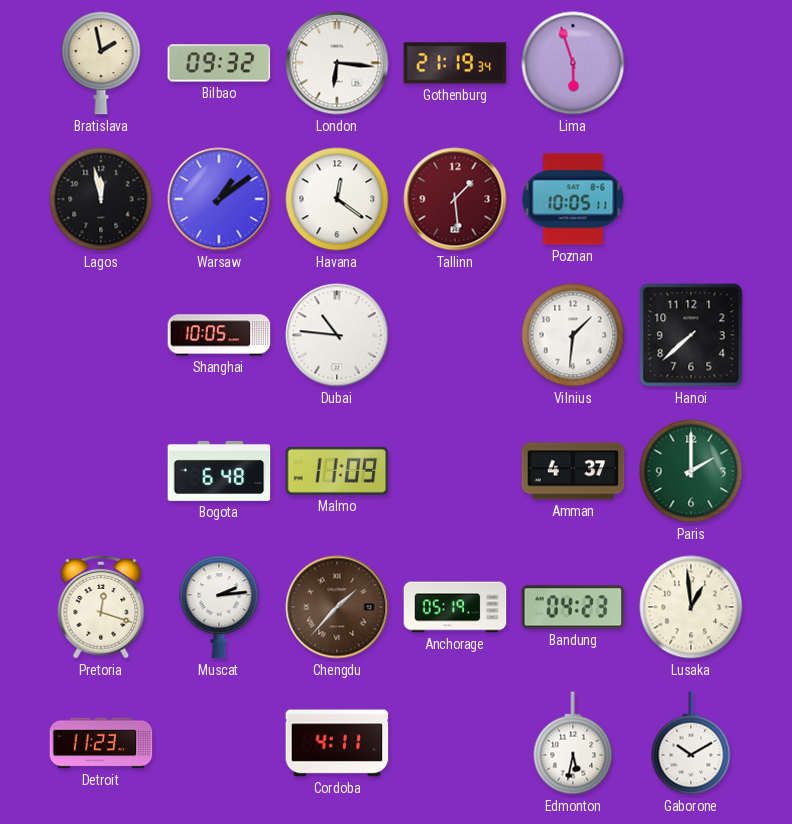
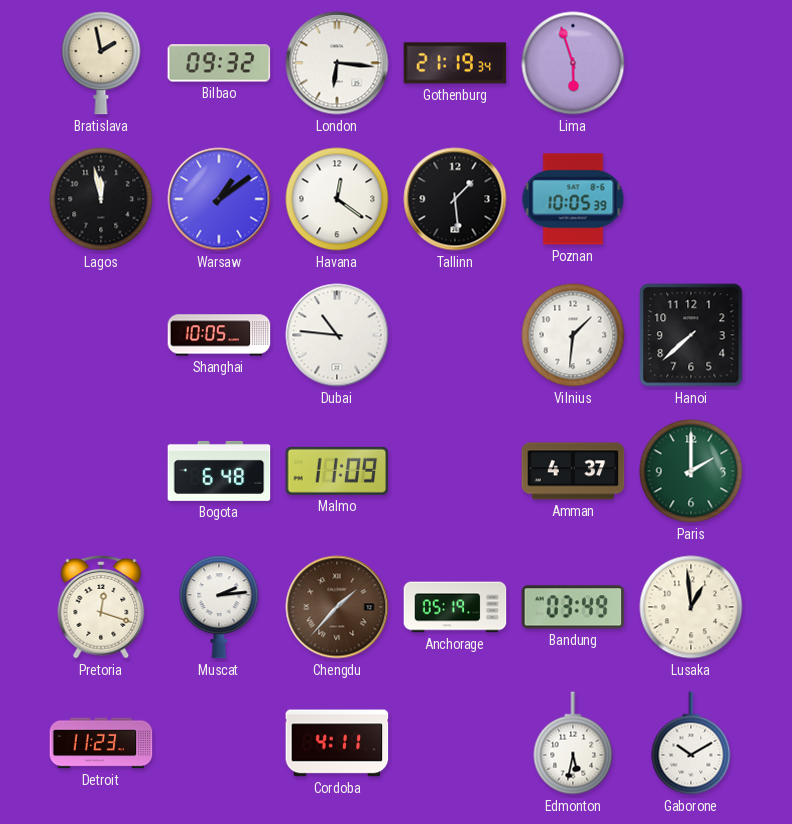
Tallinn dial: burgundy -> black
Poznan: 10:05:11 -> 10:05:39
Bandung: 04:23 -> 03:49
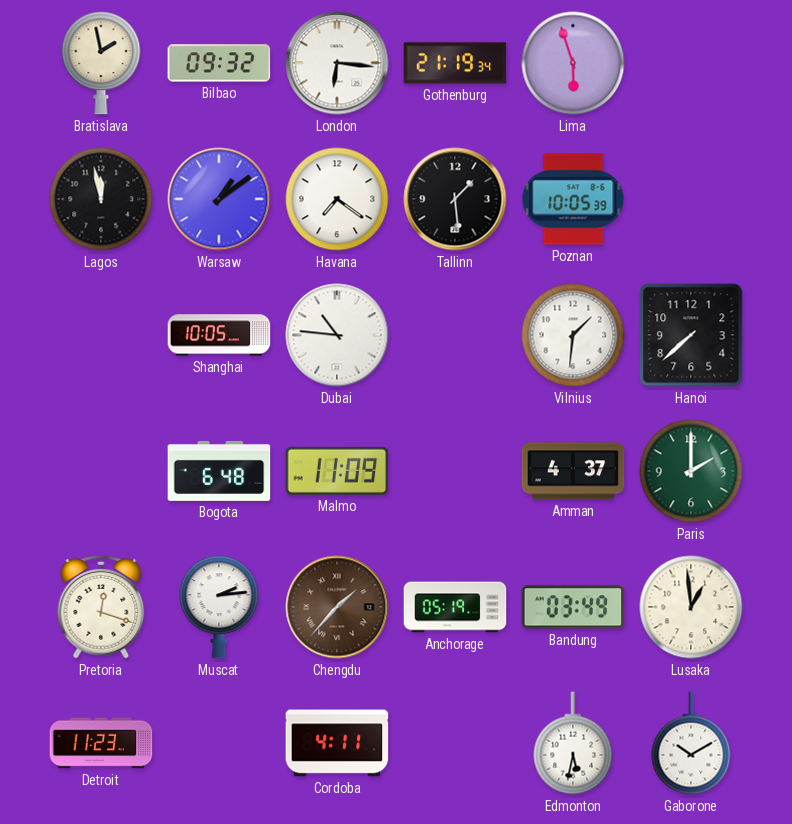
Havana: 12:21 -> 7:21
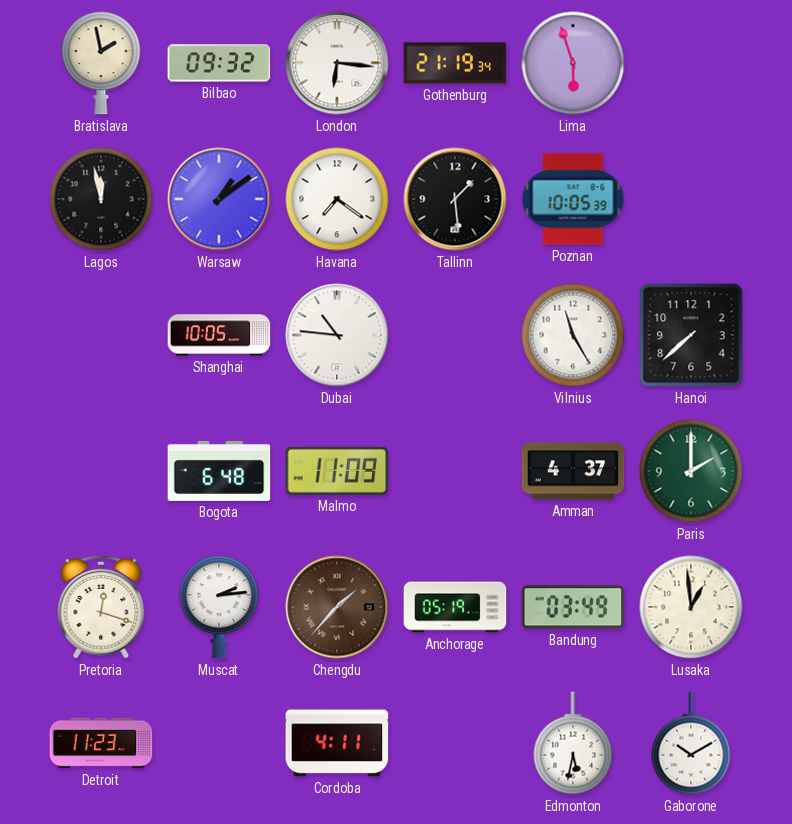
Vilnius: 1:31 -> 11:25
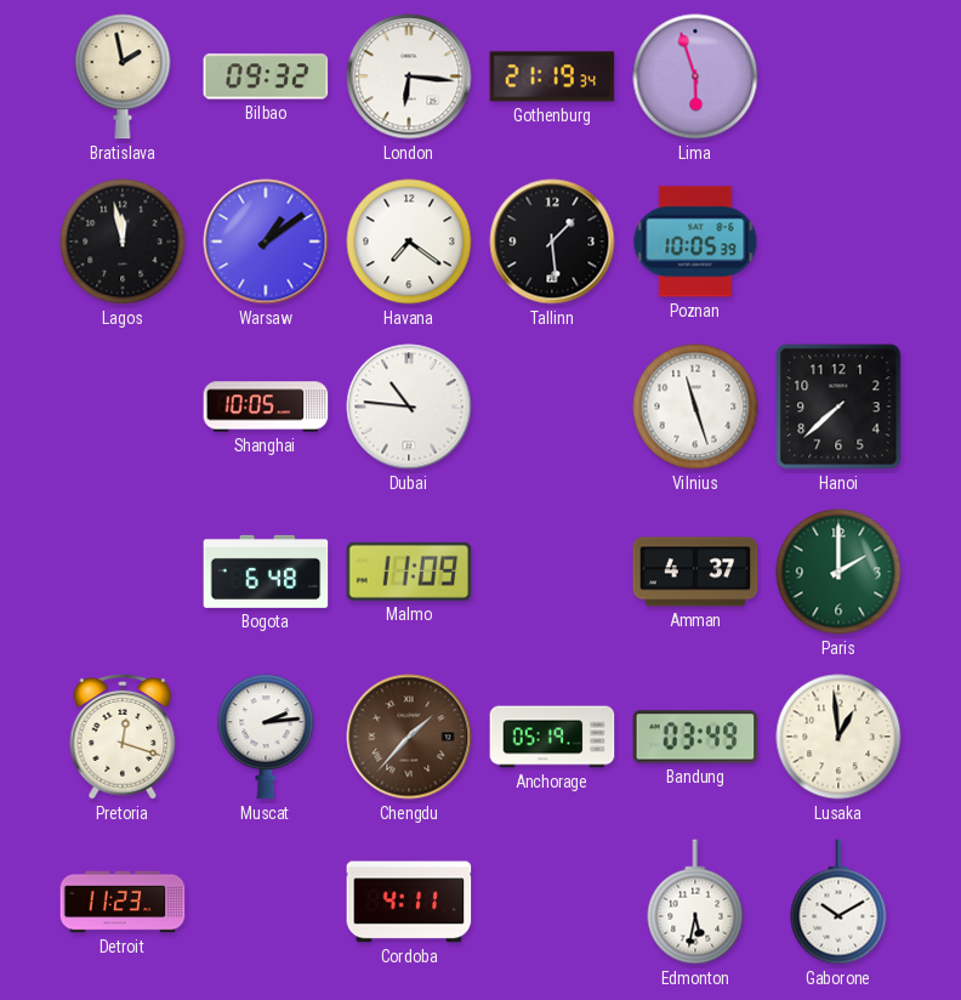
Vilnius: 11:25 -> 11:27
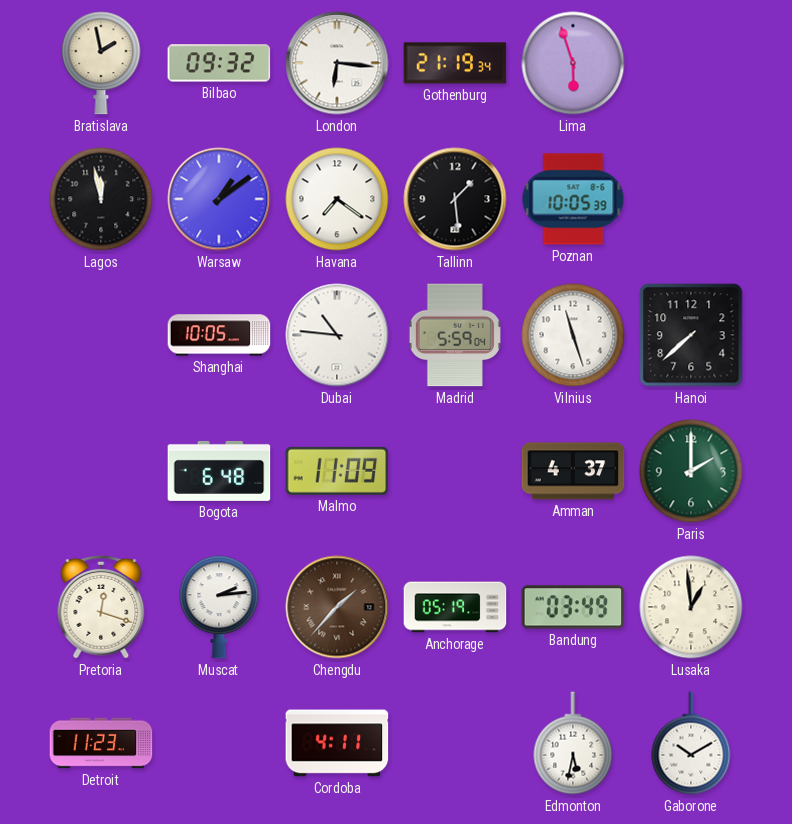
Madrid: none -> 5:59
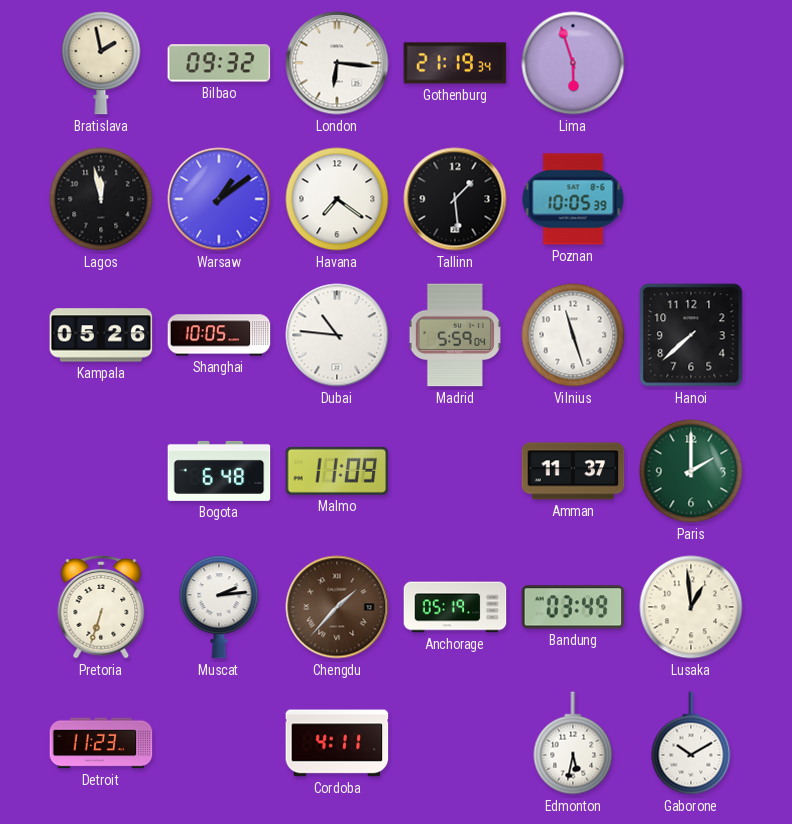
Kampala: none -> 05:26
Amman: 4:37 -> 11:37
Pretoria: 12:18 -> 6:33
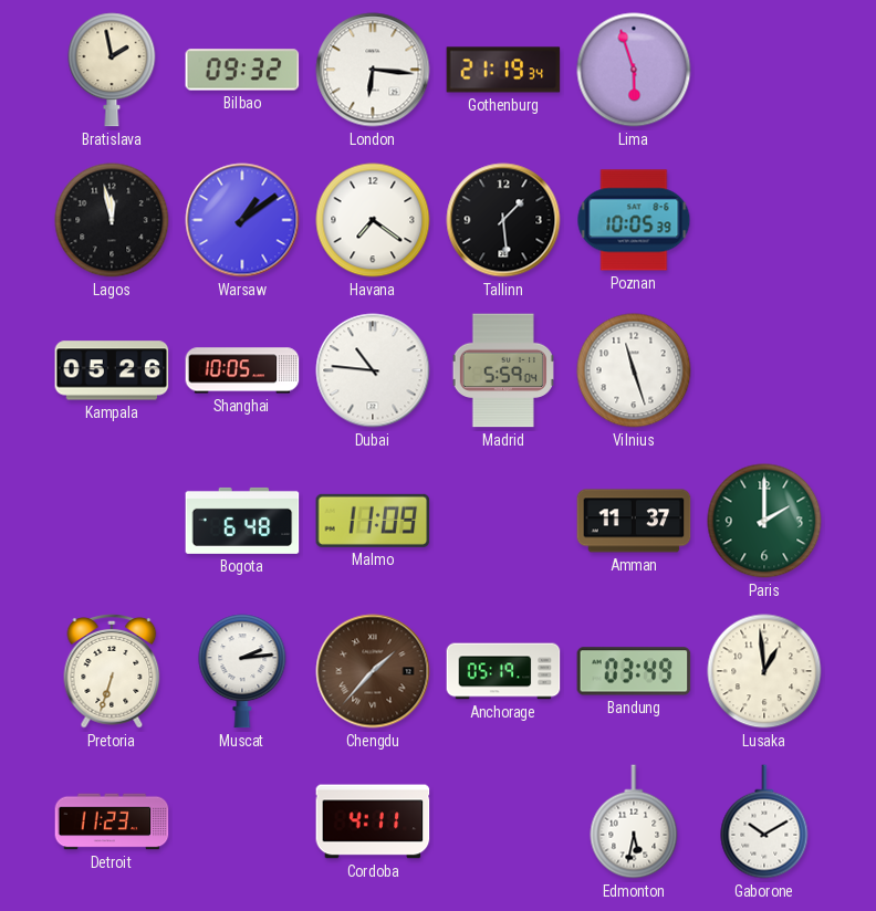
Hanoi: 7:38 -> none
